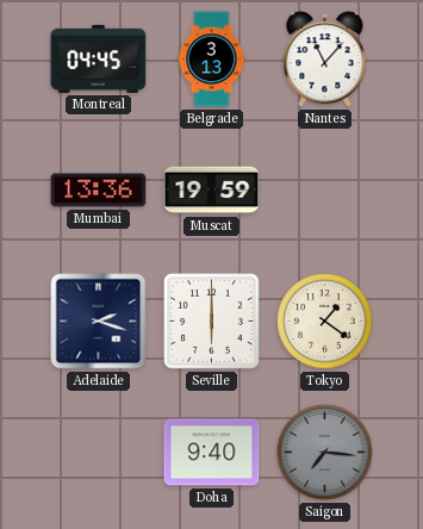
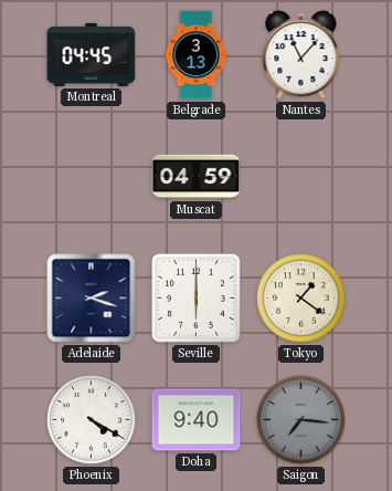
Mumbai: 13:36 -> none
Muscat: 19:59 -> 04:59
Phoenix: none -> 4:20
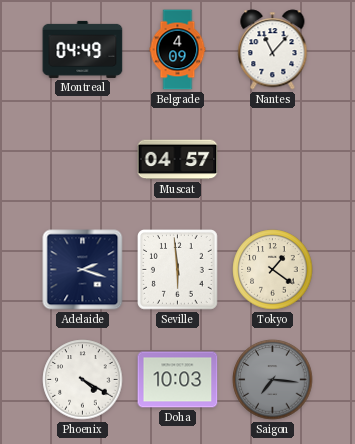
Montreal: 04:45 -> 04:49
Belgrade: 3:13 -> 4:09
Muscat: 04:59 -> 04:57
Seville: 6:00 -> 5:59
Doha: 9:40 -> 10:03
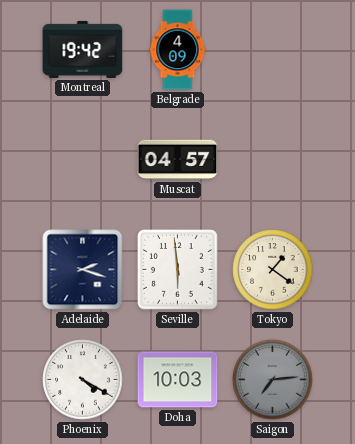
Montreal: 04:49 -> 19:42
Nantes: 11:07 -> none
Saigon: 7:16 -> 7:14
